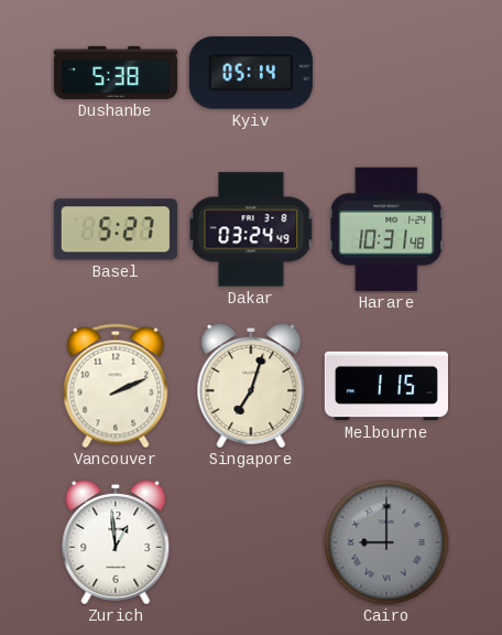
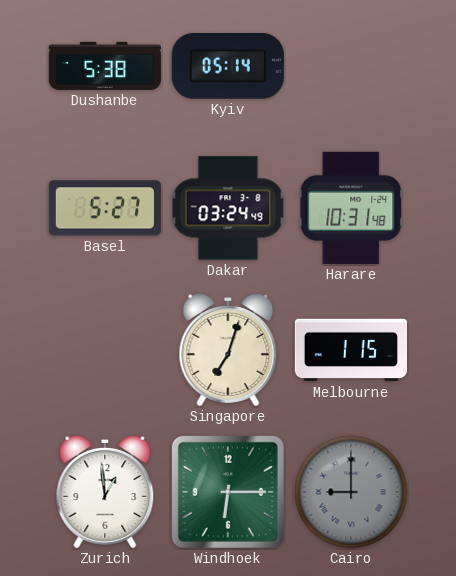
Vancouver: 2:11 -> none
Windhoek: none -> 6:15
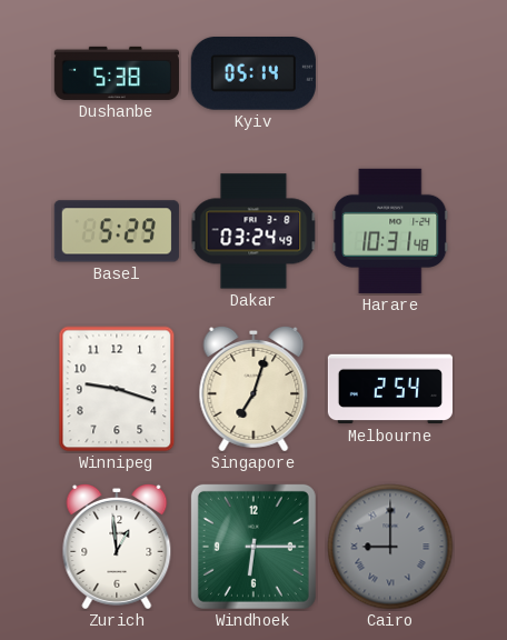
Basel: 5:27 -> 5:29
Winnipeg: none -> 9:18
Melbourne: 1:15 -> 2:54
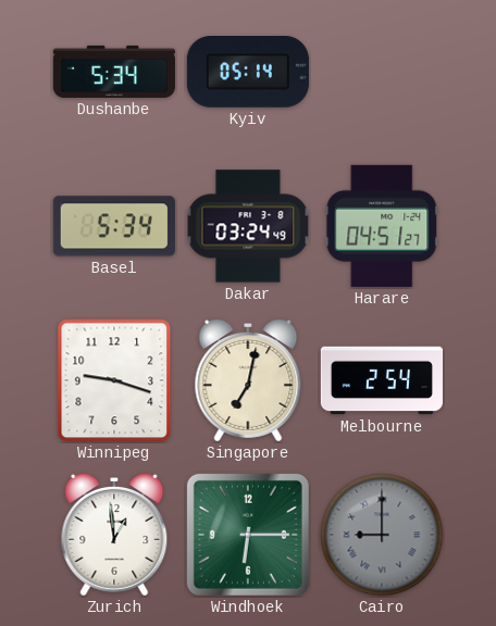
Dushanbe: 5:38 -> 5:34
Basel: 5:29 -> 5:34
Harare: 10:31 -> 04:51
Singapore: 7:03 -> 7:02
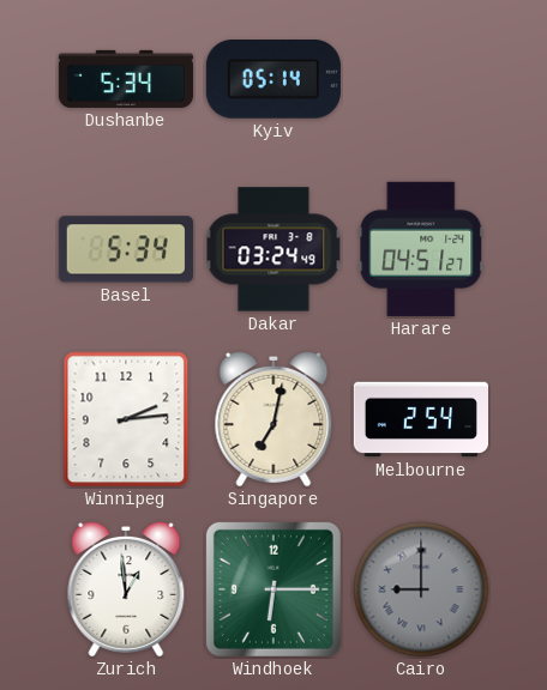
Winnipeg: 9:18 -> 2:14
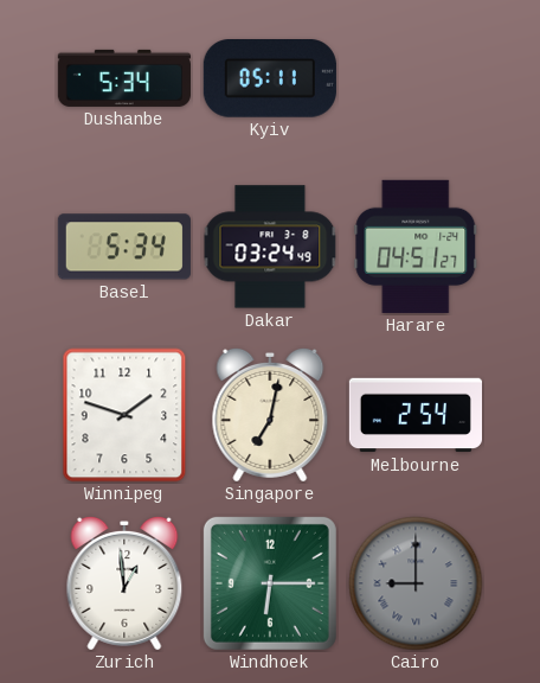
Kyiv: 05:14 -> 05:11
Winnipeg: 2:14 -> 1:48
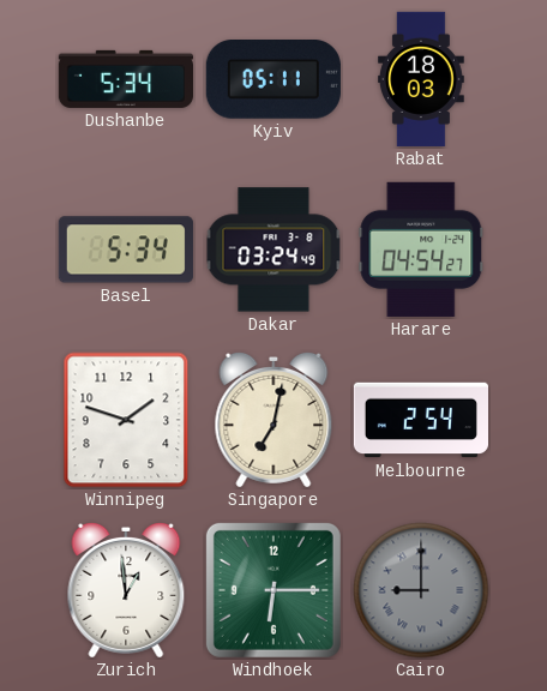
Rabat: none -> 18:03
Harare: 04:51 -> 04:54
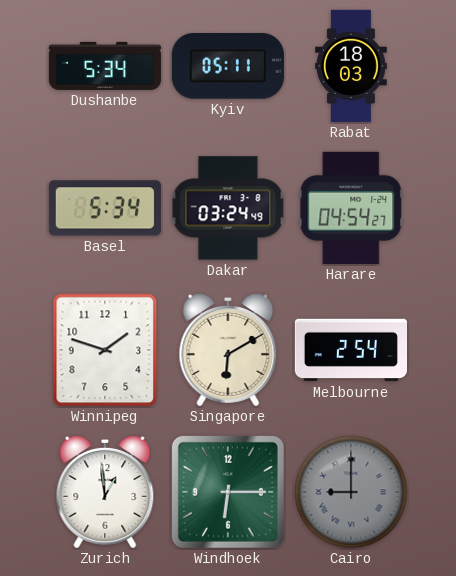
Singapore: 7:02 -> 6:10
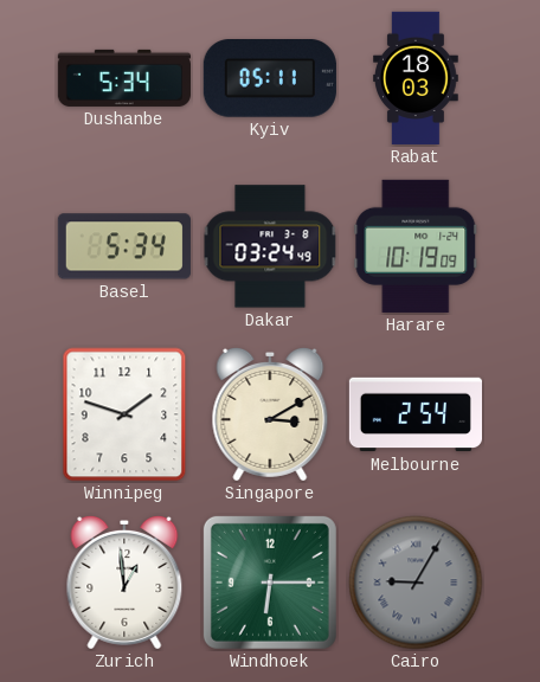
Harare: 04:54 -> 10:19
Singapore: 6:10 -> 3:10
Cairo: 9:00 -> 9:05
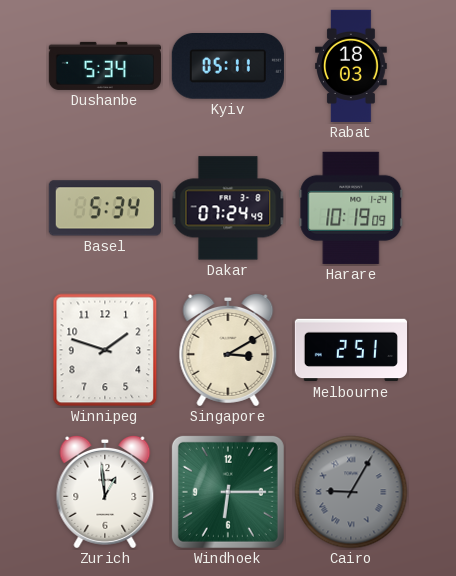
Dakar: 03:24 -> 07:24
Melbourne: 2:54 -> 2:51
